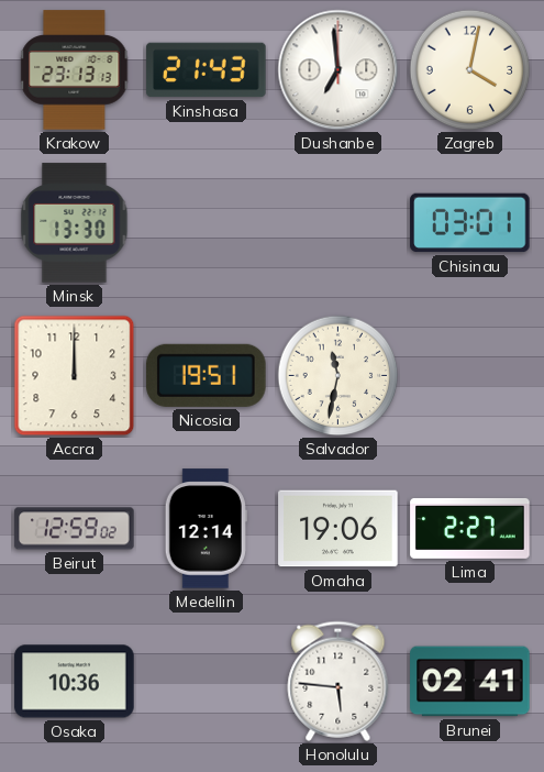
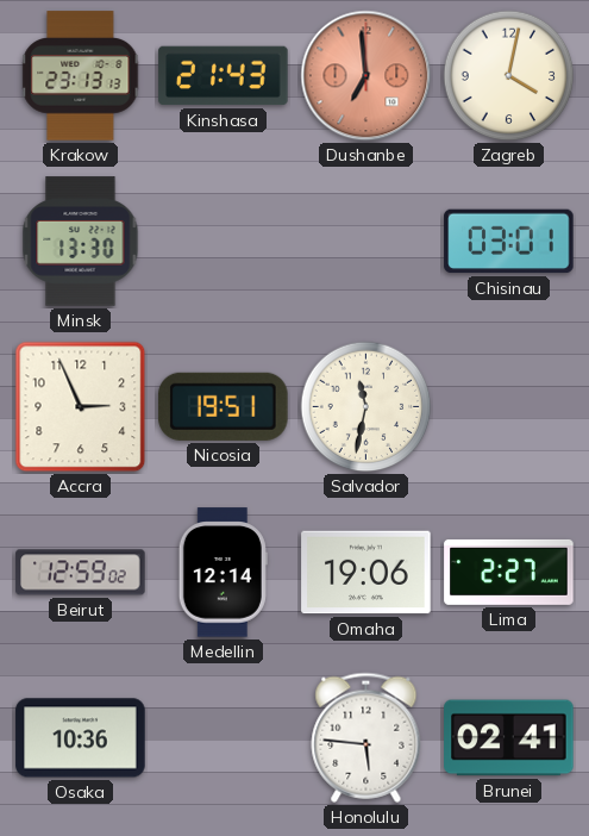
Dushanbe dial: white -> salmon
Accra: 12:00 -> 2:56
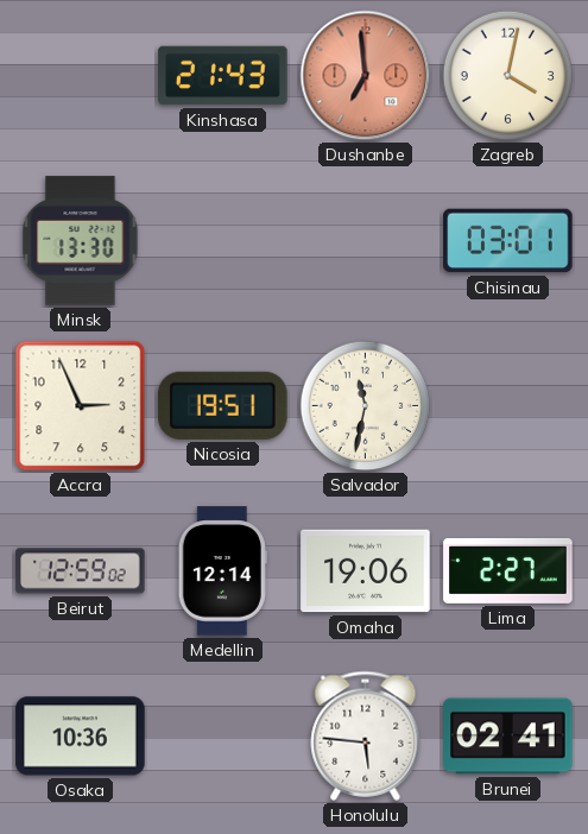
Krakow: 23:13 -> none
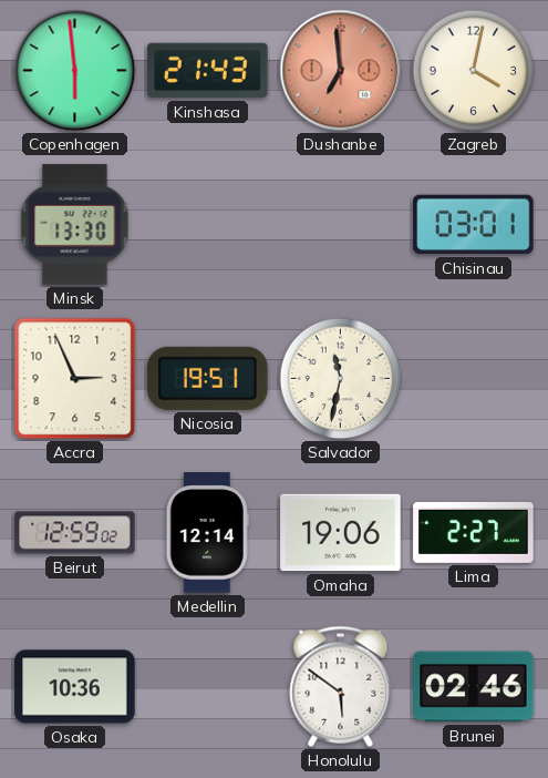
Copenhagen: none -> 5:59
Honolulu: 5:46 -> 5:51
Brunei: 02:41 -> 02:46
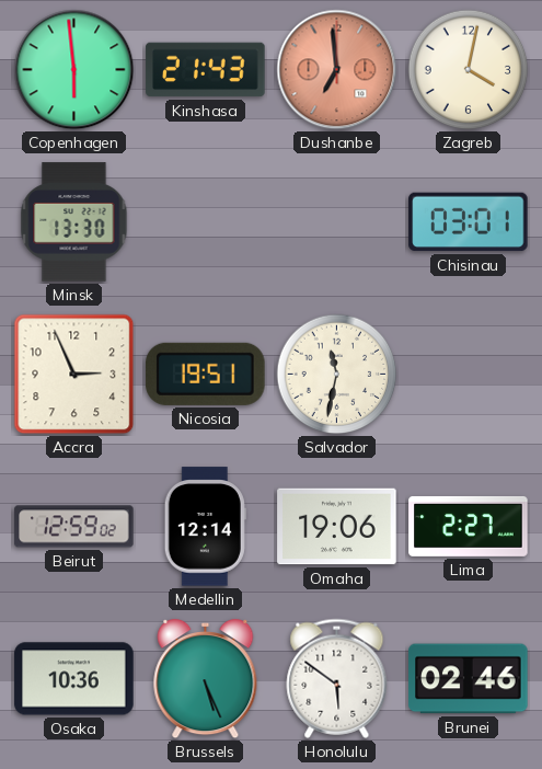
Brussels: none -> 5:26
